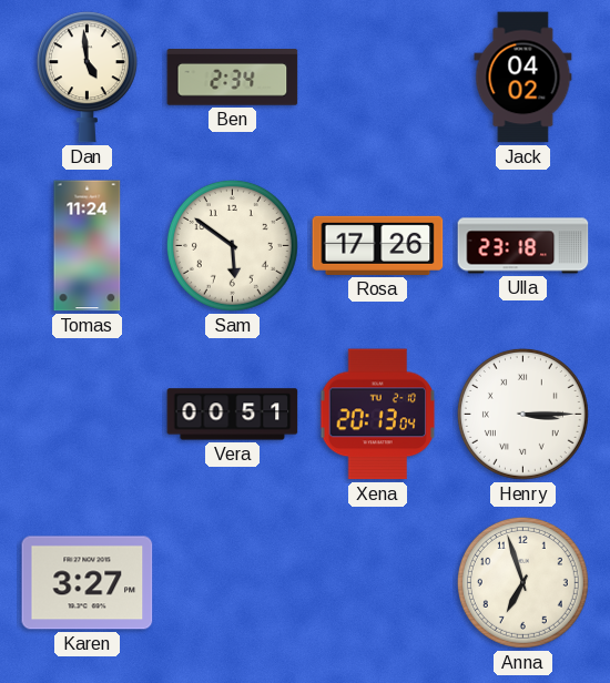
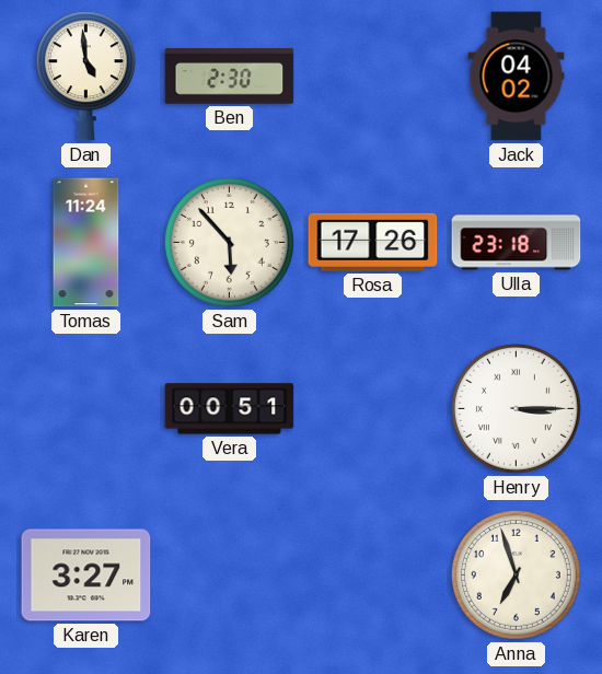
Ben: 2:34 -> 2:30
Sam: 5:51 -> 5:53
Xena: 20:13 -> none
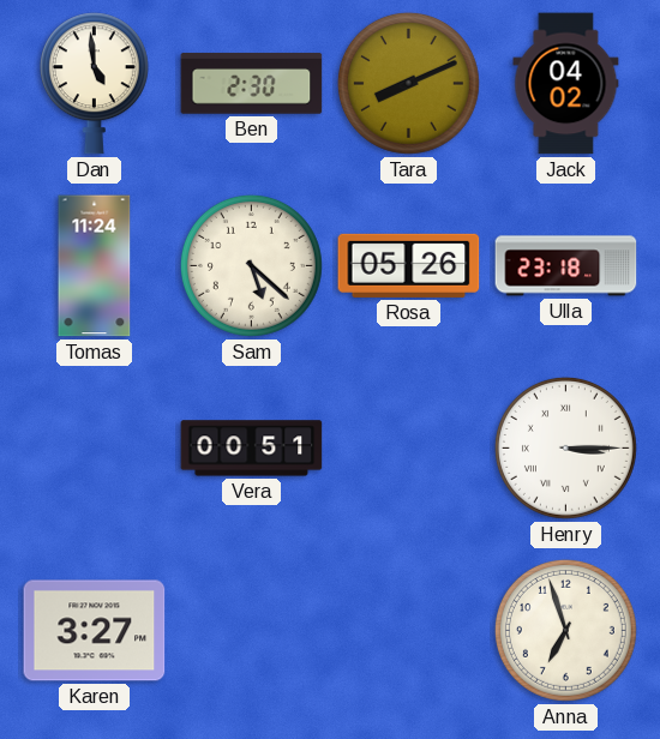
Tara: none -> 8:11
Sam: 5:53 -> 5:22
Rosa: 17:26 -> 05:26
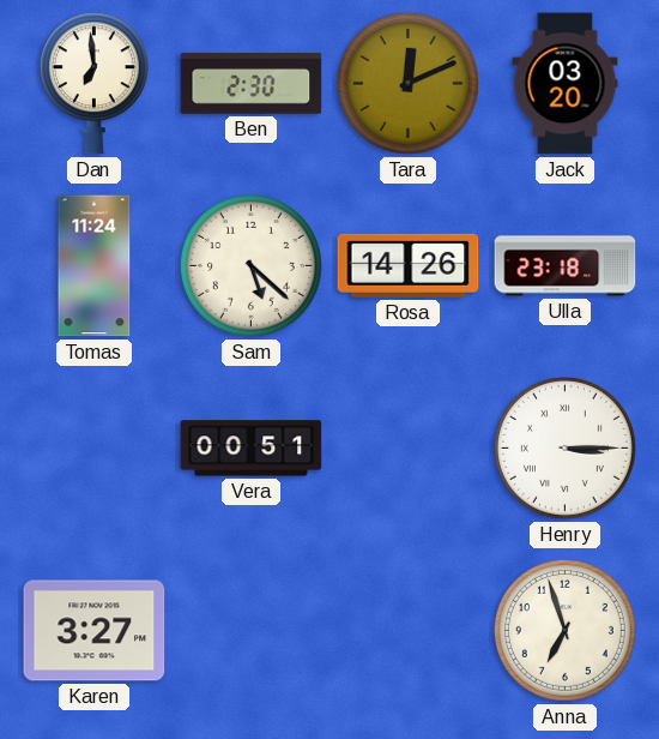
Dan: 4:59 -> 6:59
Tara: 8:11 -> 12:11
Jack: 04:02 -> 03:20
Rosa: 05:26 -> 14:26
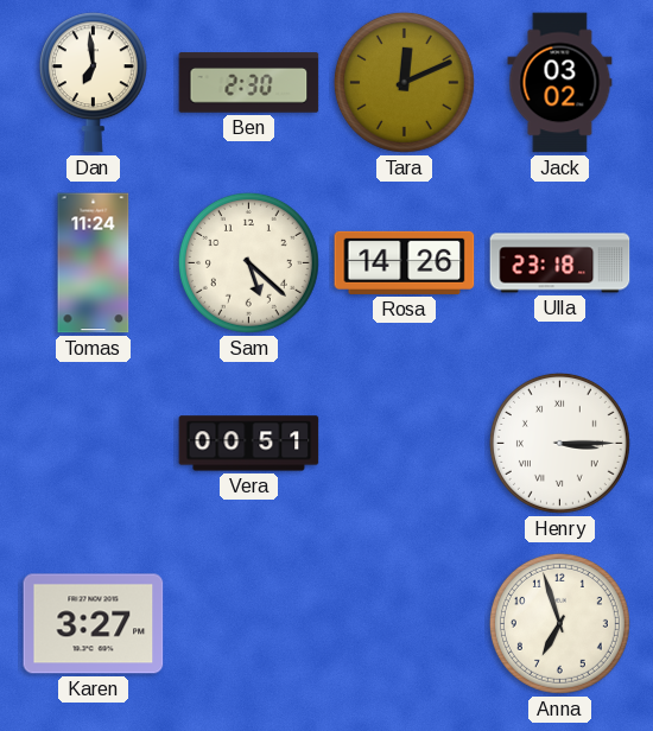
Jack: 03:20 -> 03:02
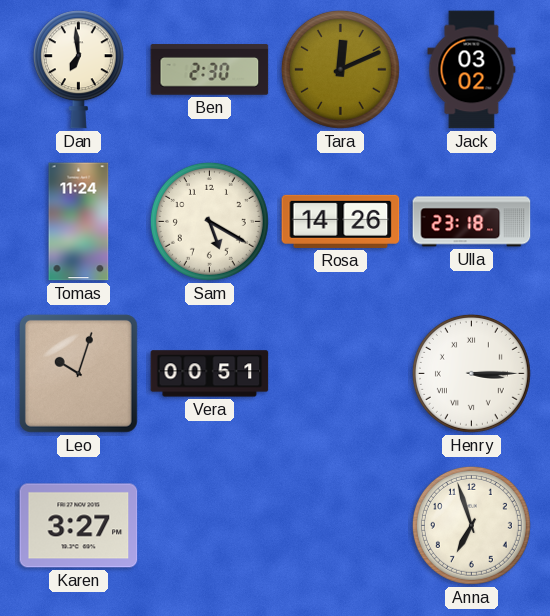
Sam: 5:22 -> 5:20
Leo: none -> 10:03
